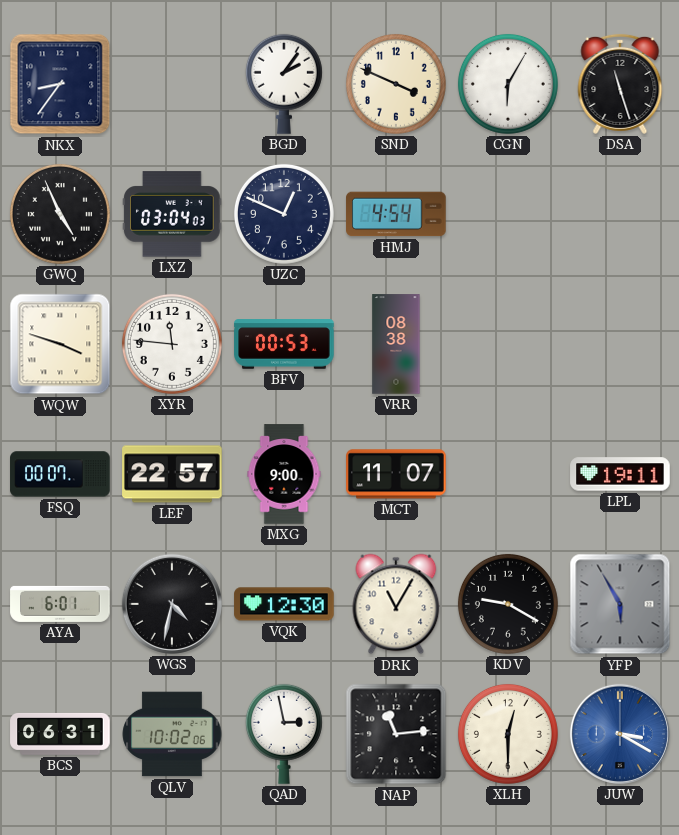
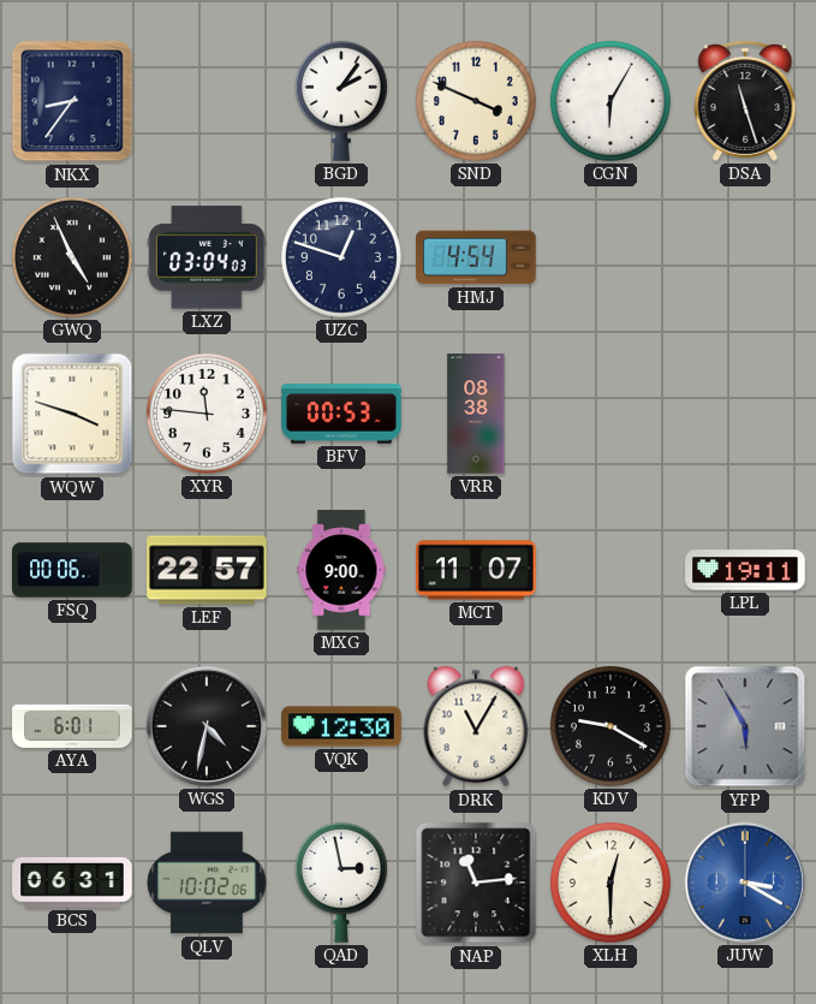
UZC: 12:49 -> 12:48
FSQ: 00:07 -> 00:06
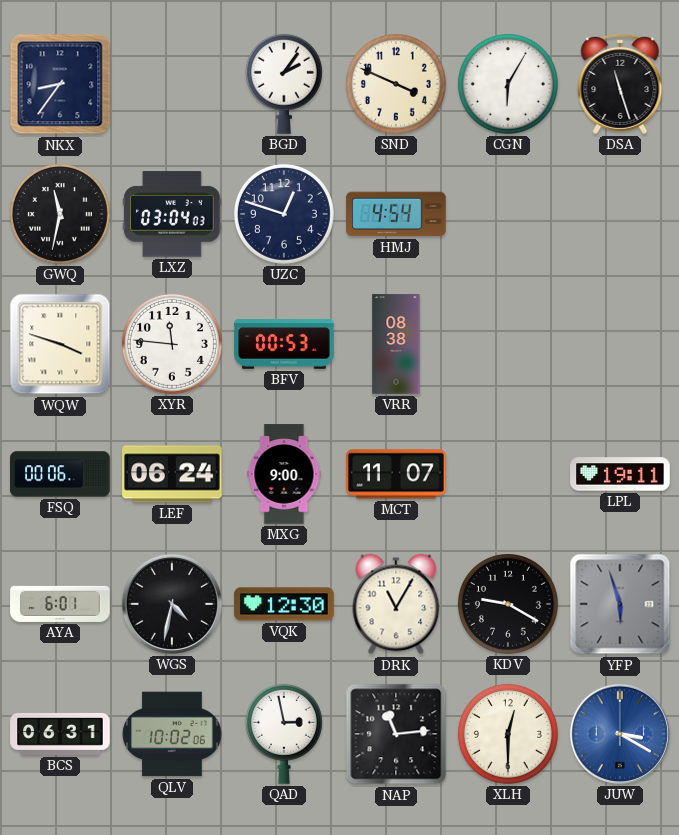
GWQ: 4:56 -> 11:32
LEF: 22:57 -> 06:24
YFP: 5:55 -> 5:57
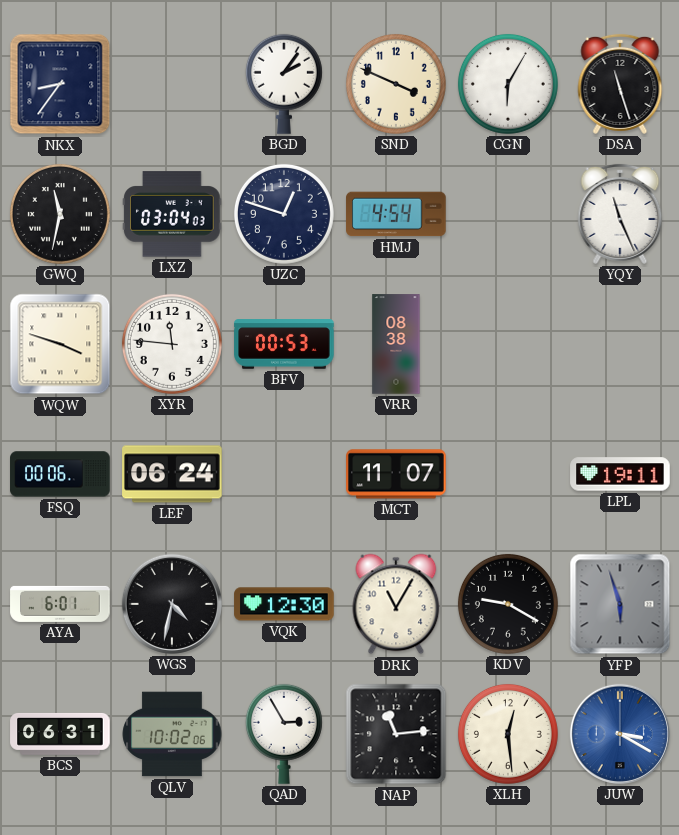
YQY: none -> 11:26
MXG: 9:00 -> none
QAD: 2:58 -> 2:55
XLH: 12:30 -> 12:29
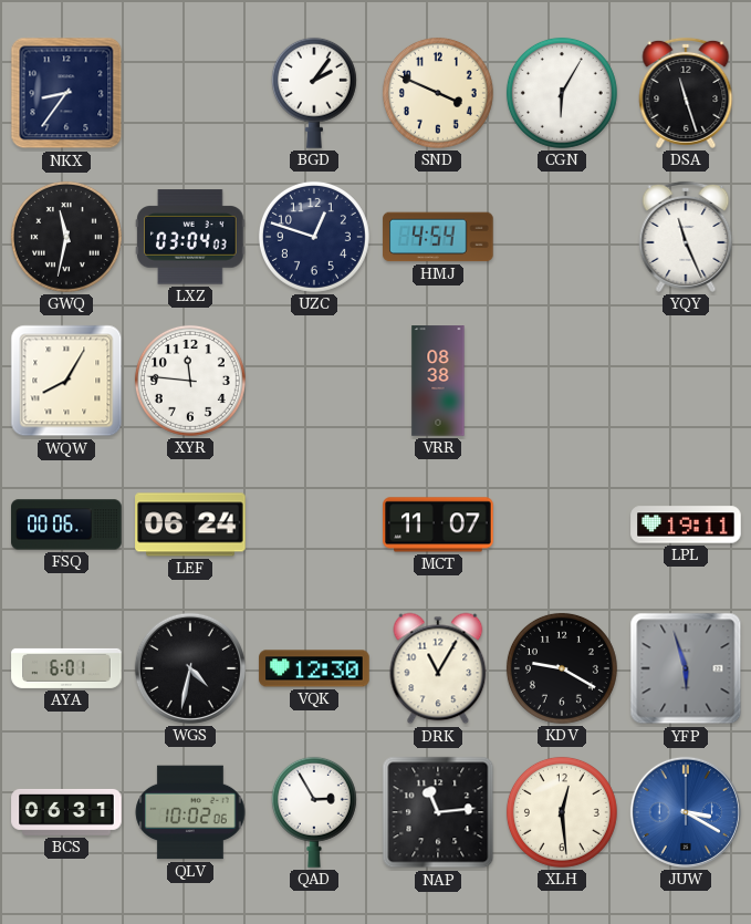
WQW: 3:48 -> 8:05
BFV: 00:53 -> none
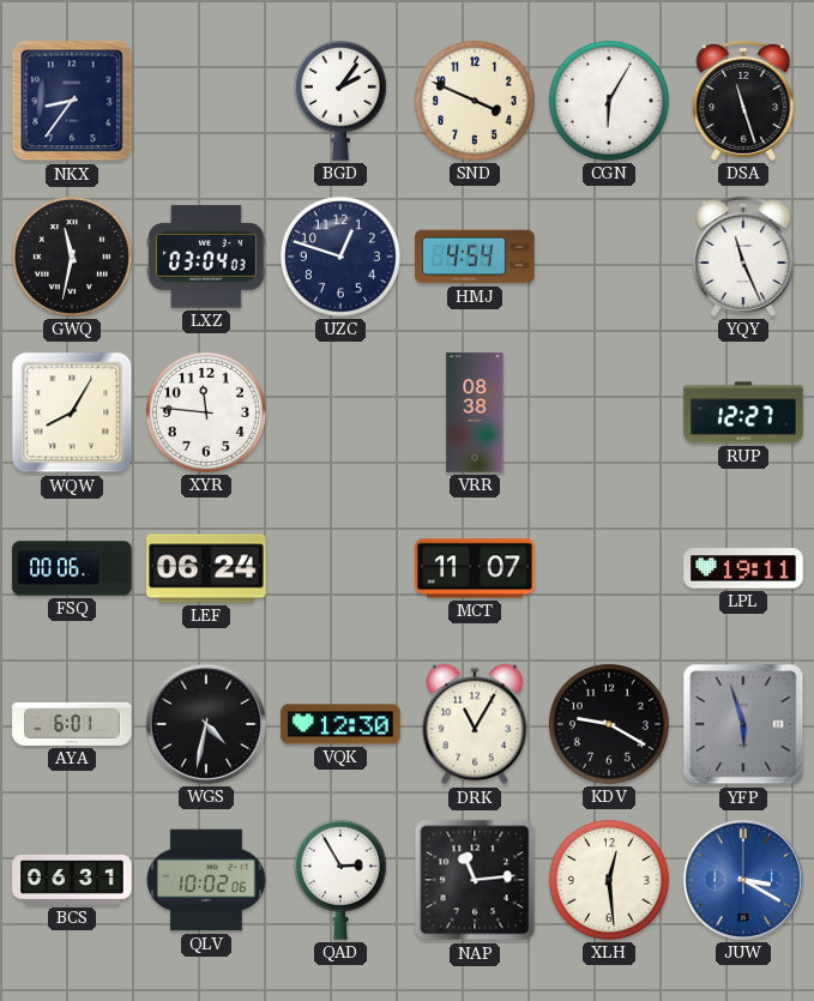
RUP: none -> 12:27
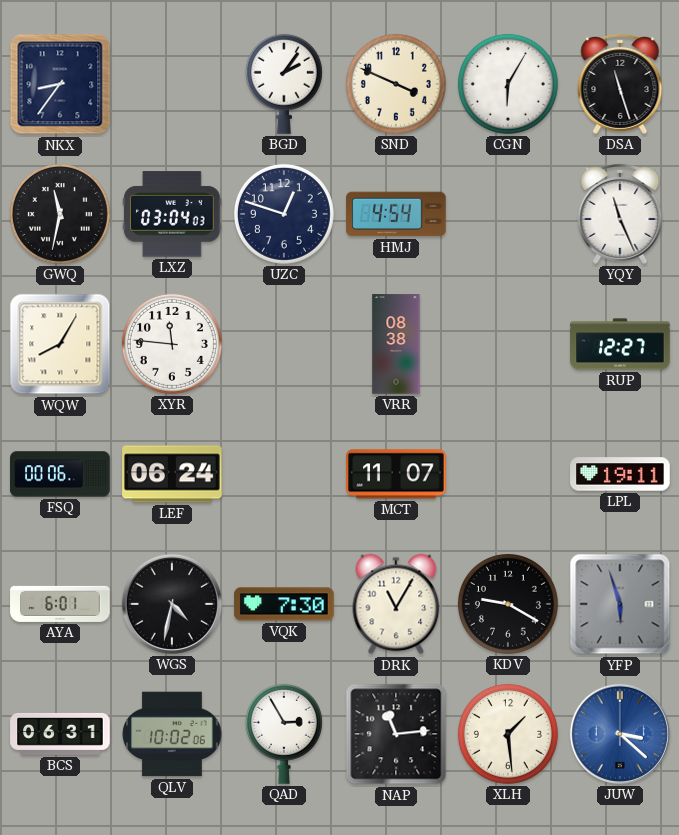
VQK: 12:30 -> 7:30
XLH: 12:29 -> 1:29
JUW: 3:20 -> 3:22
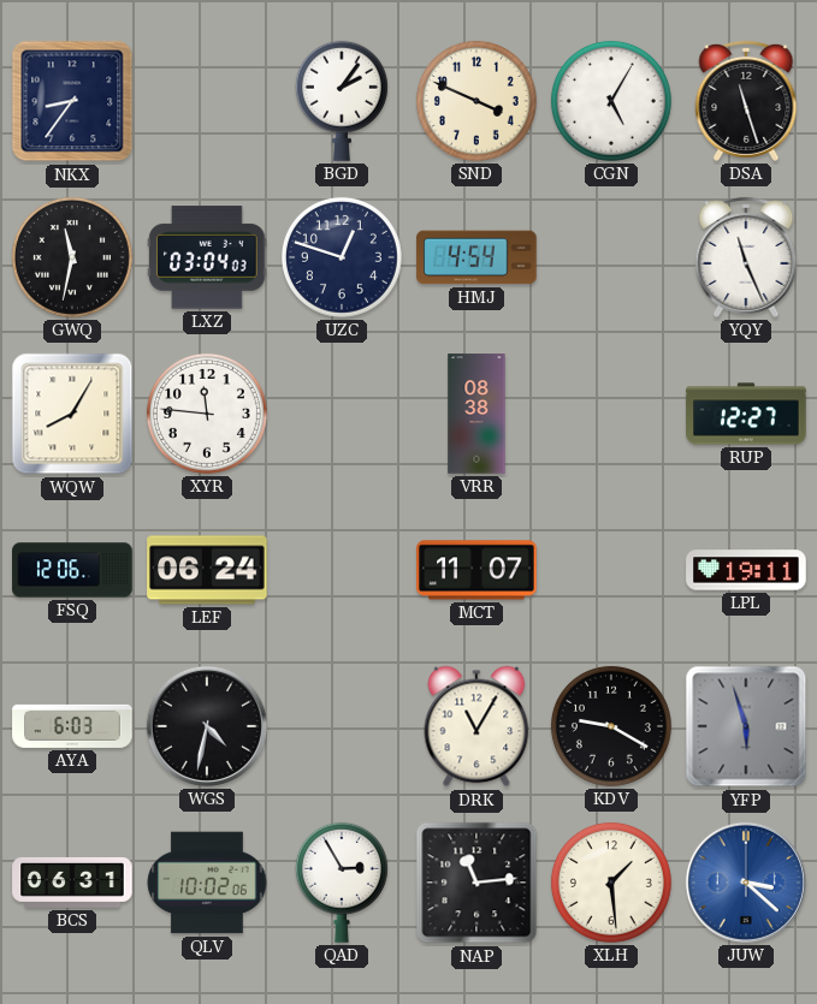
CGN: 6:05 -> 5:05
FSQ: 00:06 -> 12:06
AYA: 6:01 -> 6:03
VQK: 7:30 -> none
